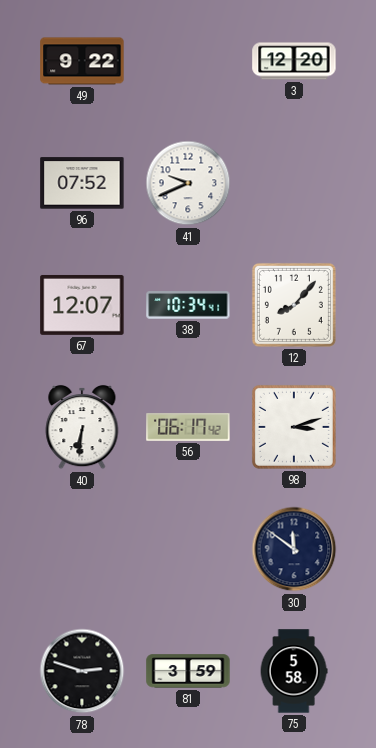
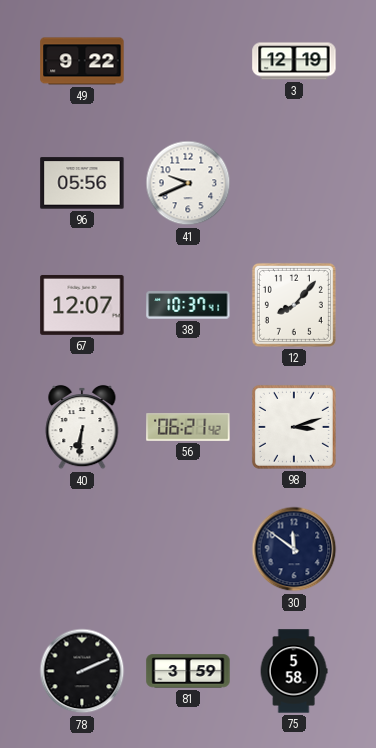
3: 12:20 -> 12:19
96: 07:52 -> 05:56
38: 10:34 -> 10:37
56: 06:17 -> 06:21
78: 2:48 -> 2:11
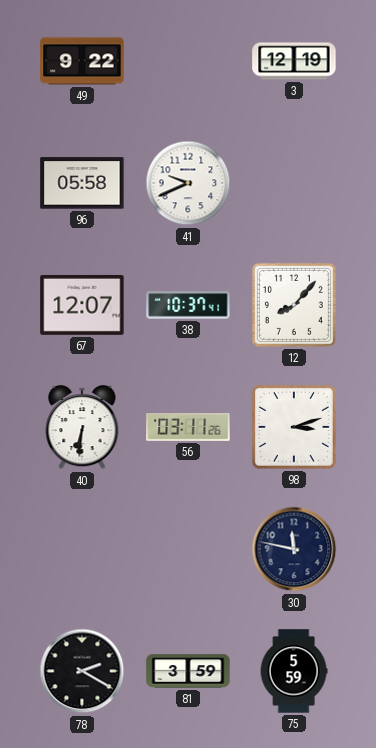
96: 05:56 -> 05:58
56: 06:21 -> 03:11
30: 11:51 -> 11:47
78: 2:11 -> 2:20
75: 5:58 -> 5:59
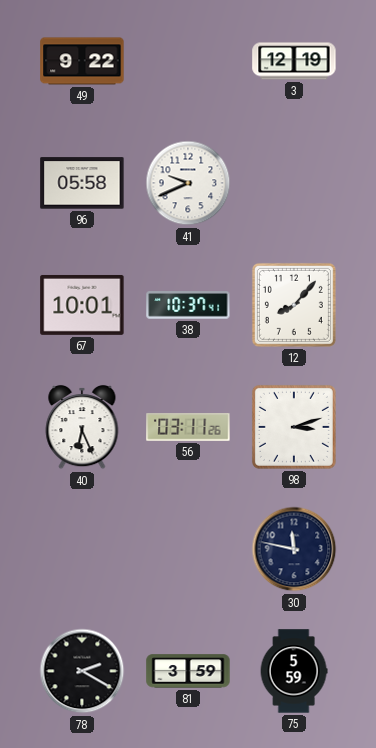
67: 12:07 -> 10:01
40: 6:31 -> 6:26
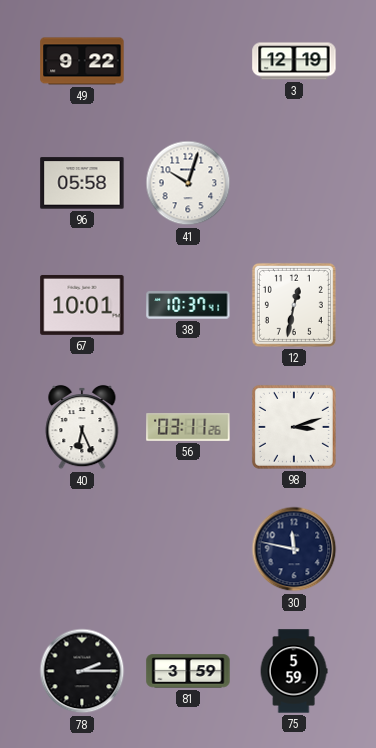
41: 9:41 -> 10:03
12: 8:07 -> 12:32
78: 2:20 -> 2:15
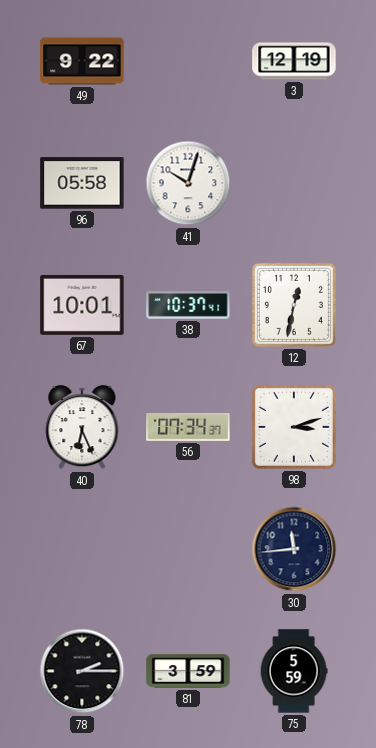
56: 03:11 -> 07:34
30: 11:47 -> 11:44
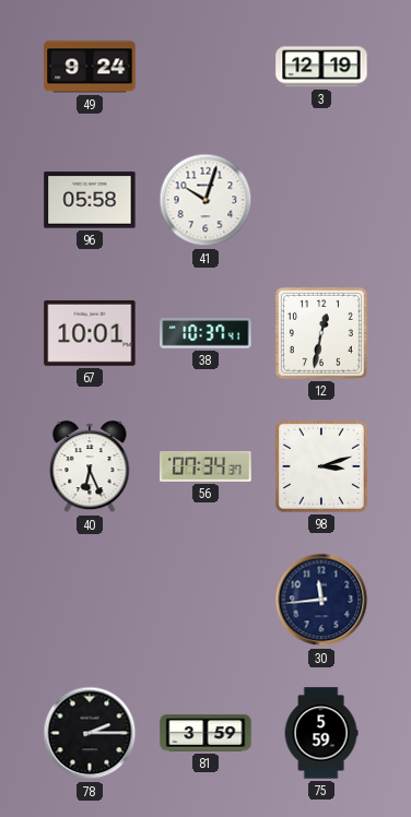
49: 9:22 -> 9:24
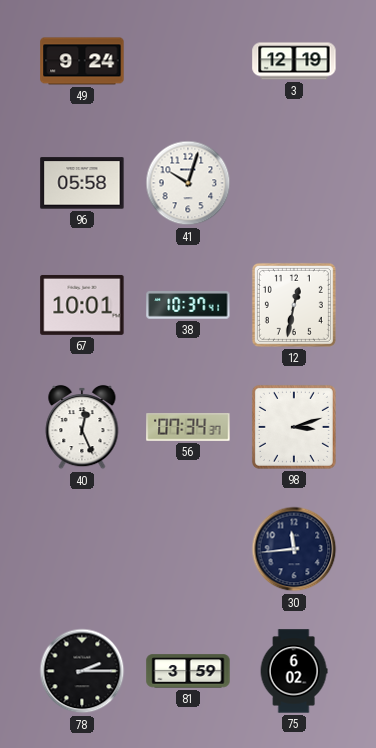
40: 6:26 -> 12:26
75: 5:59 -> 6:02
